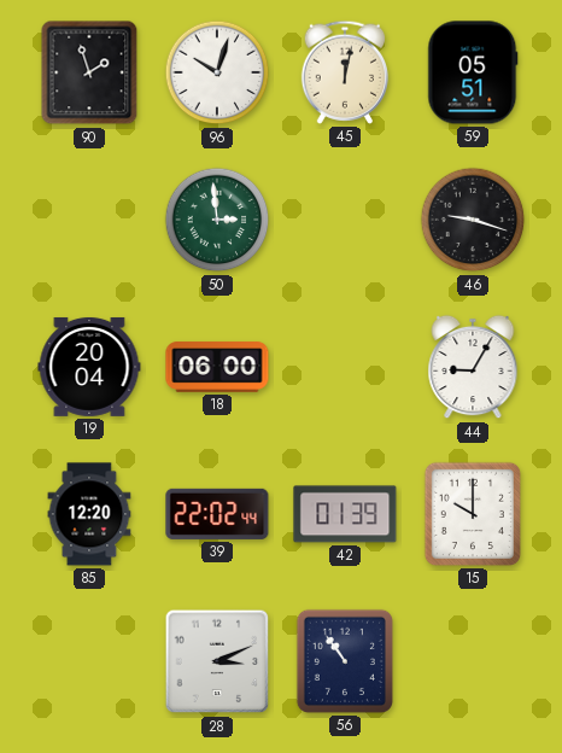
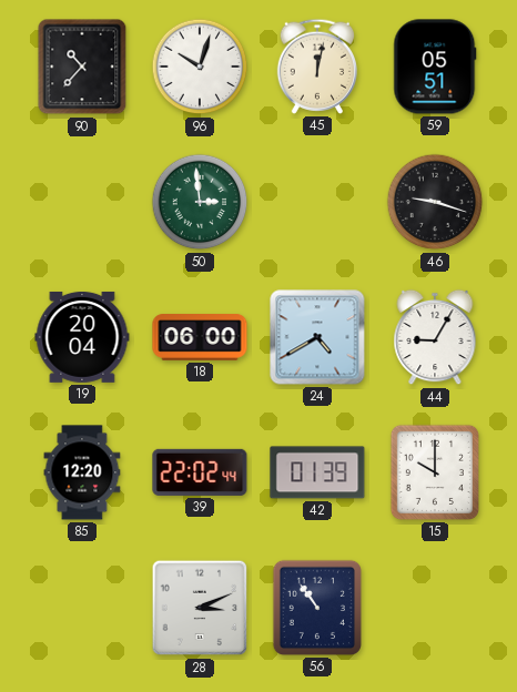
90: 1:57 -> 10:37
24: none -> 4:40
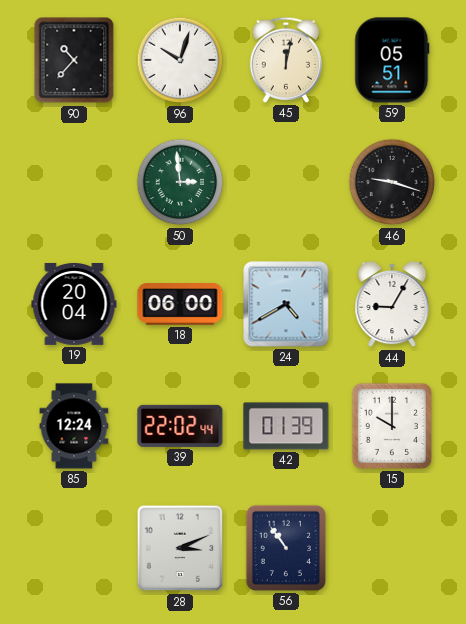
85: 12:20 -> 12:24
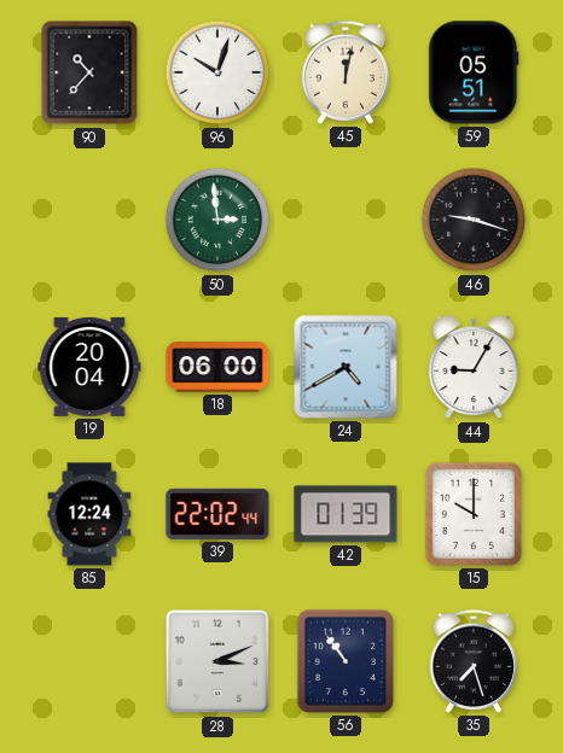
35: none -> 7:27
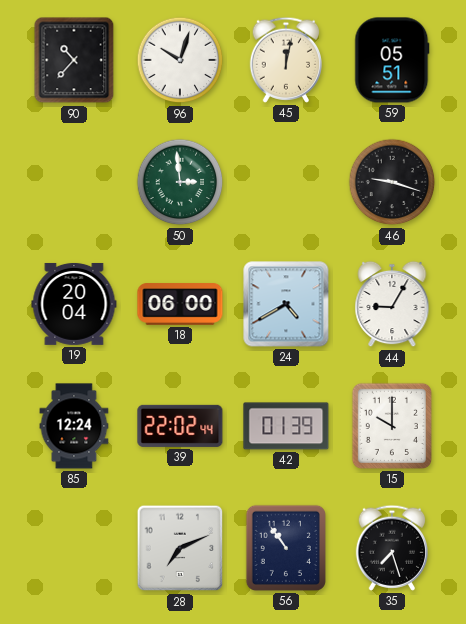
28: 3:11 -> 7:11
